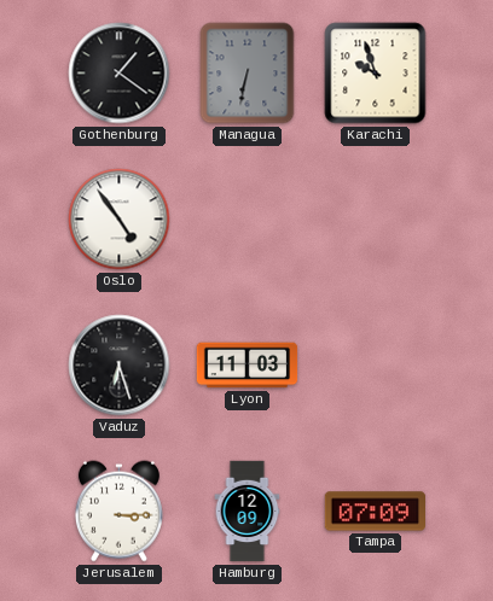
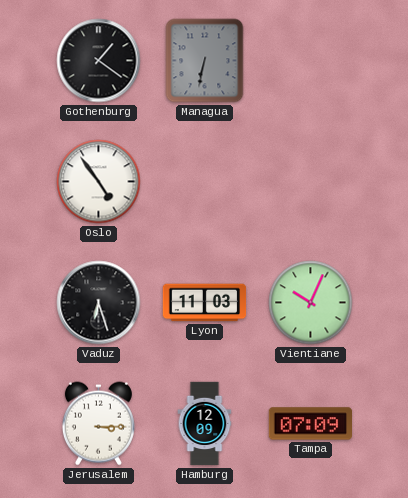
Karachi: 9:57 -> none
Vientiane: none -> 10:04
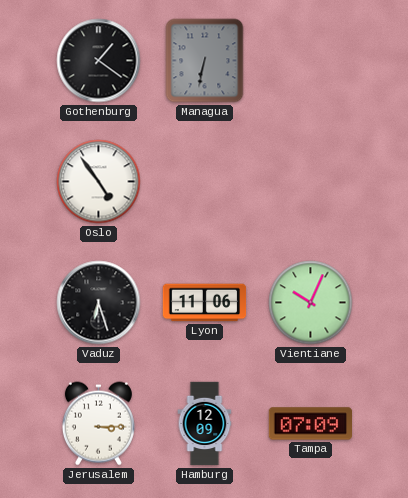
Lyon: 11:03 -> 11:06
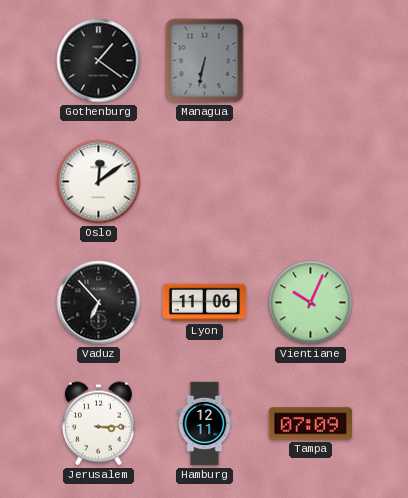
Oslo: 4:54 -> 12:09
Vaduz: 6:27 -> 6:53
Hamburg: 12:09 -> 12:11
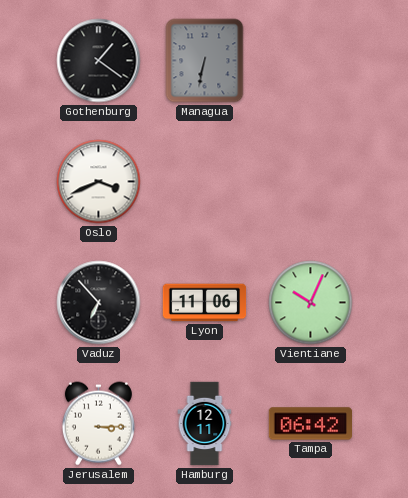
Oslo: 12:09 -> 3:41
Tampa: 07:09 -> 06:42
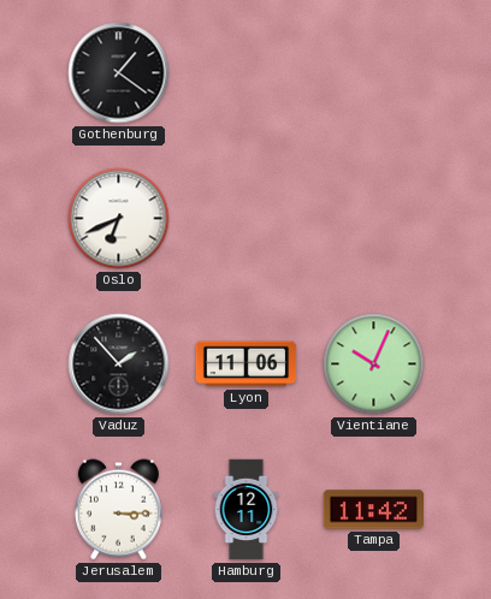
Managua: 6:32 -> none
Oslo: 3:41 -> 6:41
Vaduz: 6:53 -> 1:53
Tampa: 06:42 -> 11:42
